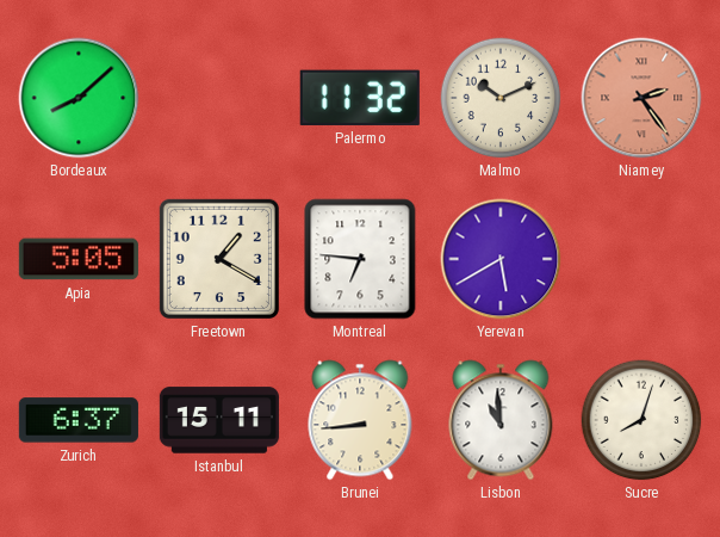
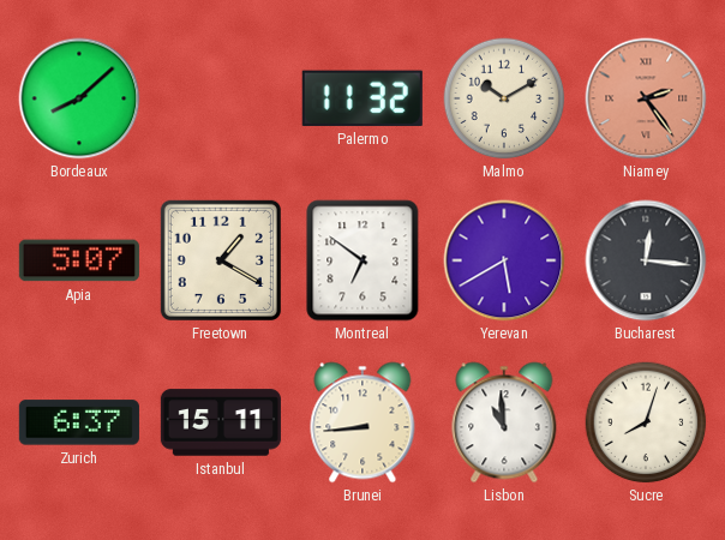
Malmo: 10:11 -> 10:10
Apia: 5:05 -> 5:07
Montreal: 6:46 -> 6:51
Bucharest: none -> 12:16
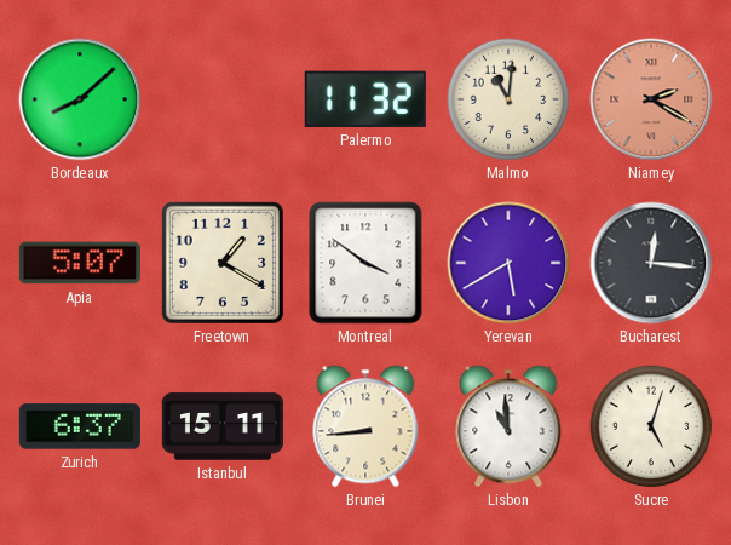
Malmo: 10:10 -> 11:01
Niamey: 2:24 -> 2:20
Montreal: 6:51 -> 3:51
Sucre: 8:03 -> 5:03
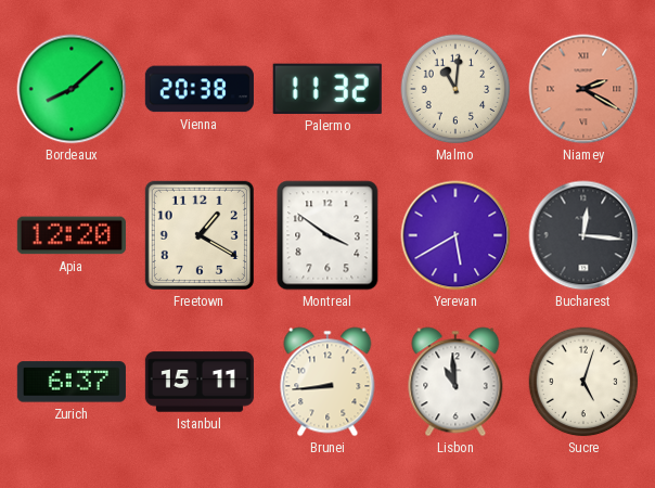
Vienna: none -> 20:38
Apia: 5:07 -> 12:20
